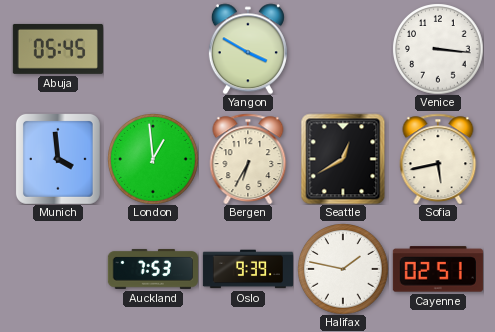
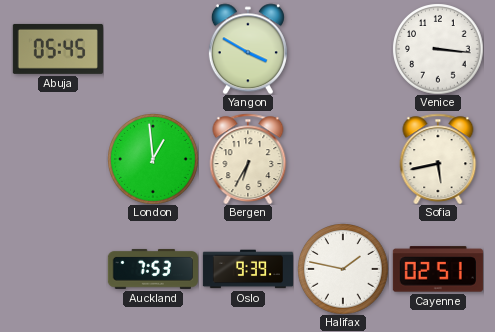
Munich: 3:59 -> none
Seattle: 12:40 -> none
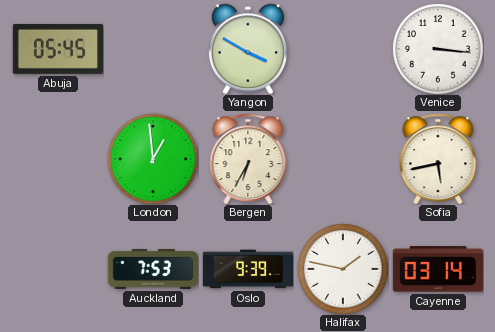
Cayenne: 02:51 -> 03:14
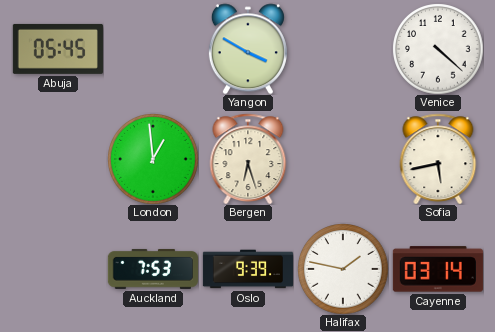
Venice: 3:16 -> 4:22
Bergen: 6:35 -> 6:27
